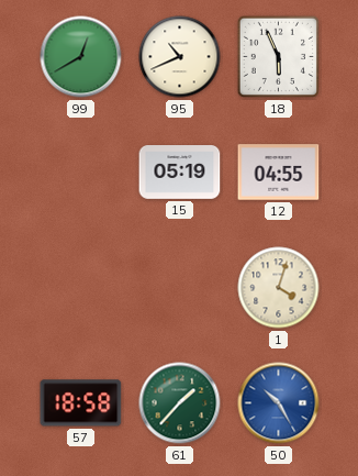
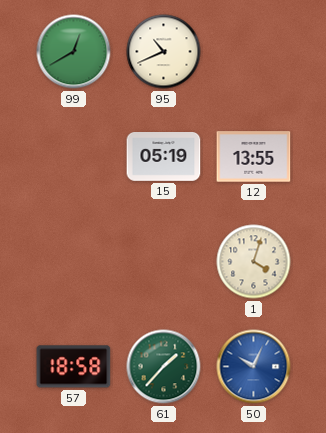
18: 5:56 -> none
12: 04:55 -> 13:55
50: 10:25 -> 10:04
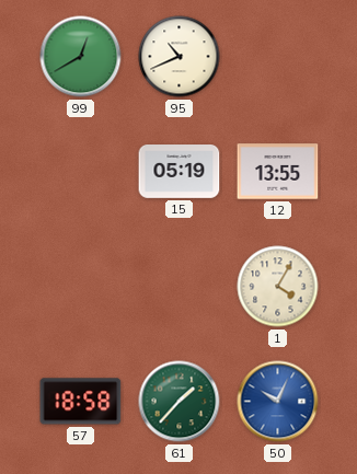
1: 4:03 -> 4:05
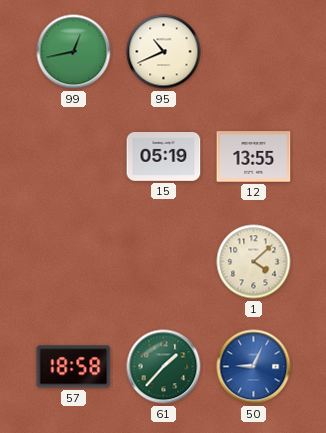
99: 12:40 -> 12:43
1: 4:05 -> 4:08
50: 10:04 -> 9:04
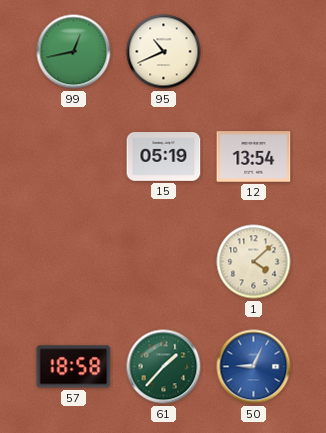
12: 13:55 -> 13:54
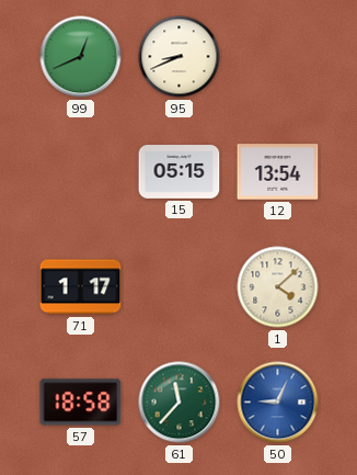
99: 12:43 -> 12:41
95: 10:41 -> 8:41
15: 05:19 -> 05:15
71: none -> 1:17
61: 1:37 -> 11:37
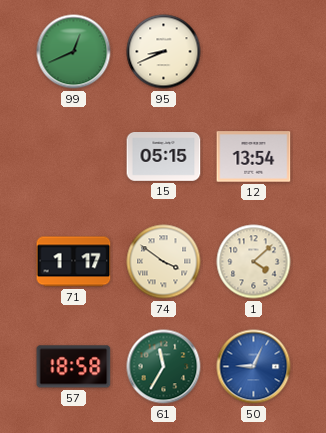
74: none -> 3:51
61: 11:37 -> 11:35
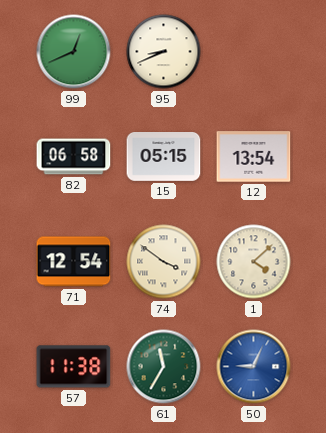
82: none -> 06:58
71: 1:17 -> 12:54
57: 18:58 -> 11:38
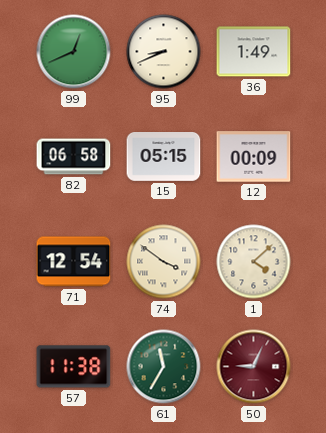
36: none -> 1:49
12: 13:54 -> 00:09
50 dial: blue -> burgundy
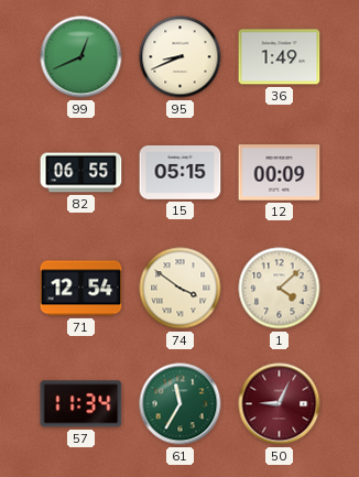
82: 06:58 -> 06:55
57: 11:38 -> 11:34
